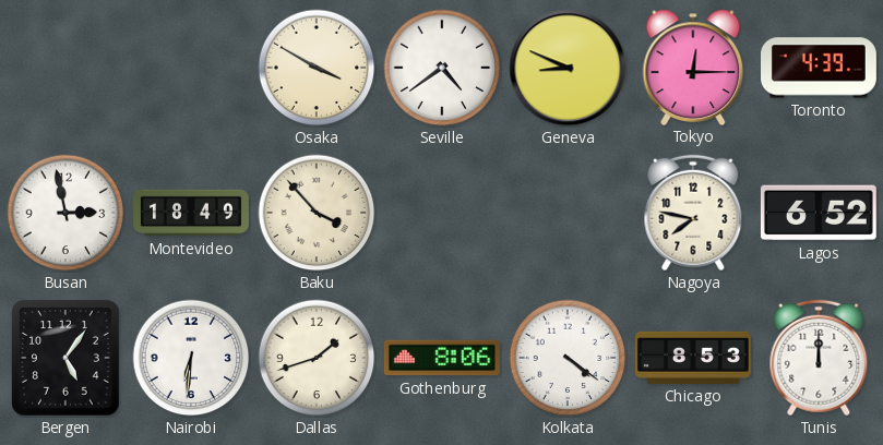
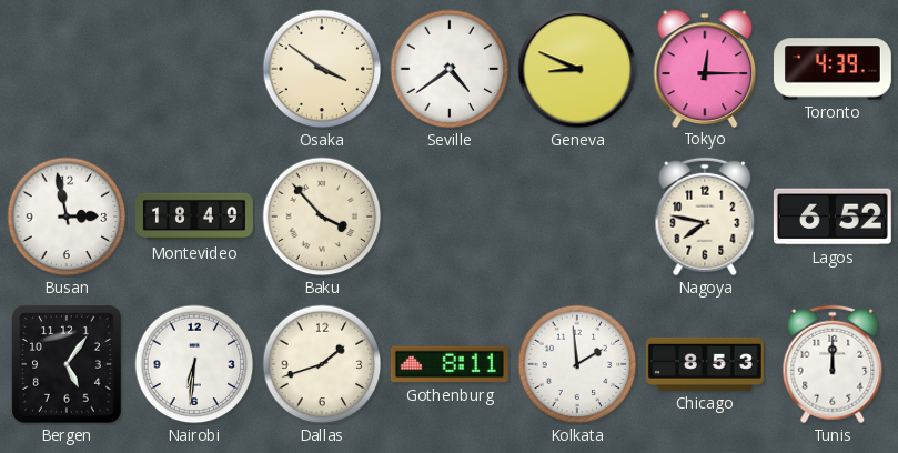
Osaka: 3:50 -> 3:51
Gothenburg: 8:06 -> 8:11
Kolkata: 4:21 -> 1:59
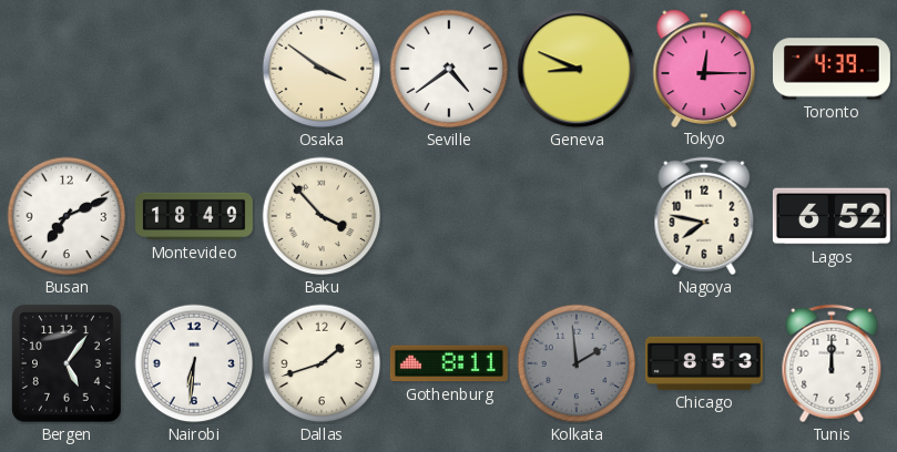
Busan: 2:58 -> 7:11
Kolkata dial: white -> grey
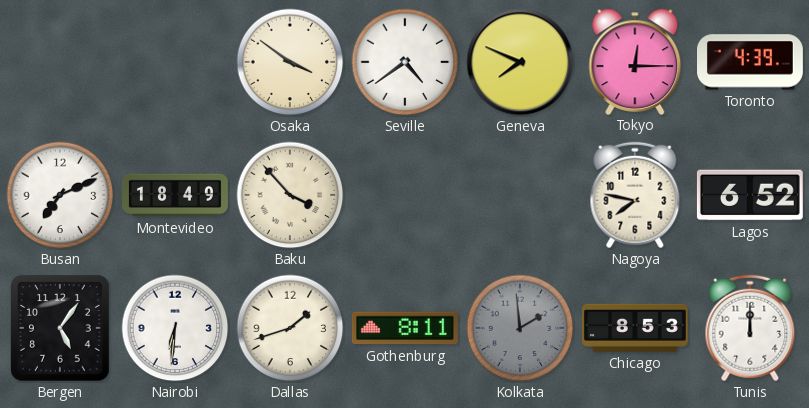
Geneva: 8:49 -> 7:49
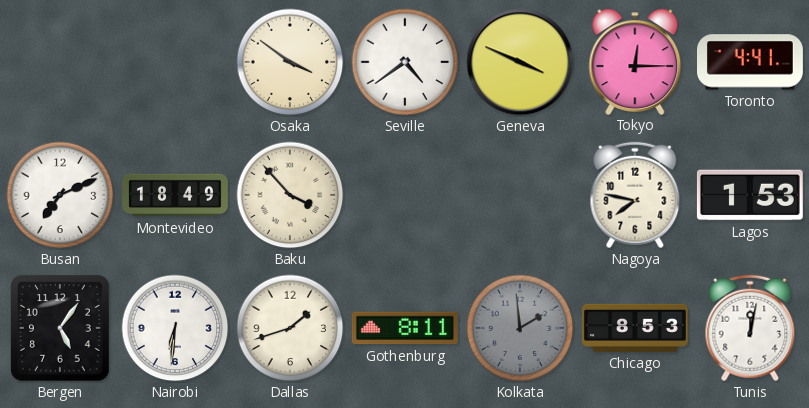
Geneva: 7:49 -> 3:49
Toronto: 4:39 -> 4:41
Lagos: 6:52 -> 1:53
Tunis: 12:00 -> 12:02
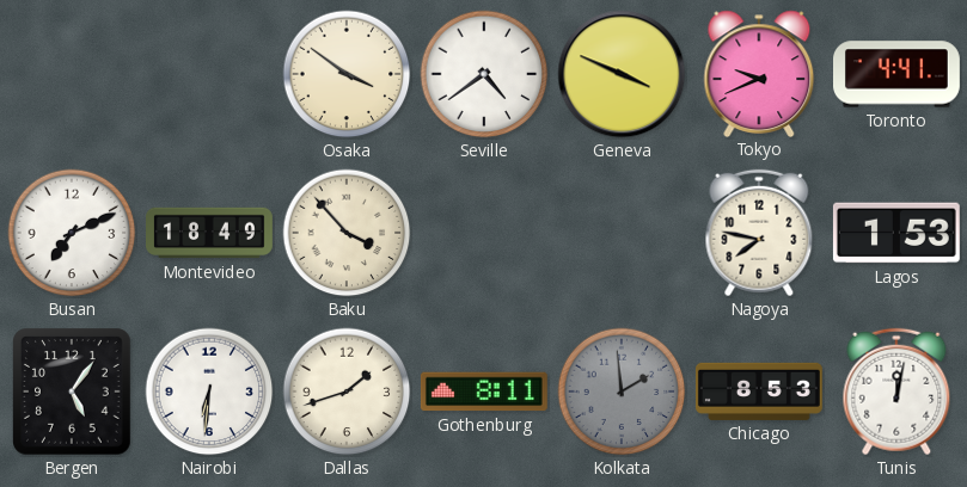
Tokyo: 12:15 -> 9:41
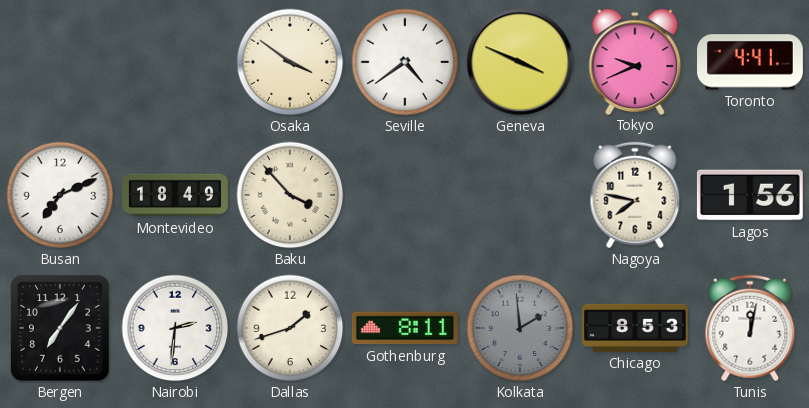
Lagos: 1:53 -> 1:56
Bergen: 5:06 -> 7:06
Nairobi: 6:31 -> 2:31
